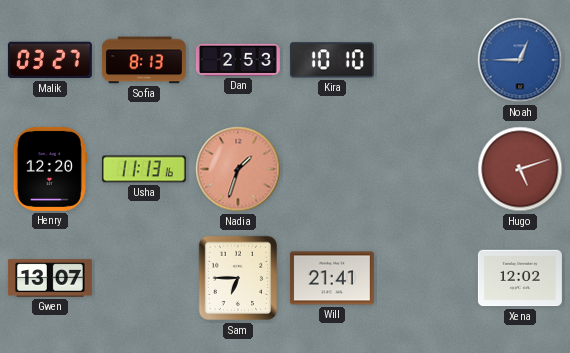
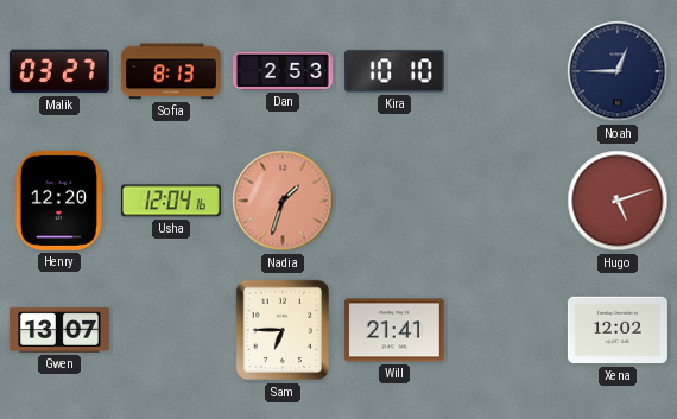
Noah dial: blue -> navy
Usha: 11:13 -> 12:04
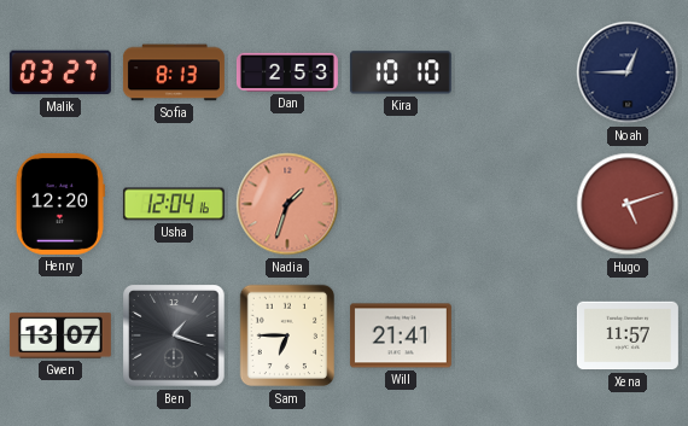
Ben: none -> 1:18
Xena: 12:02 -> 11:57
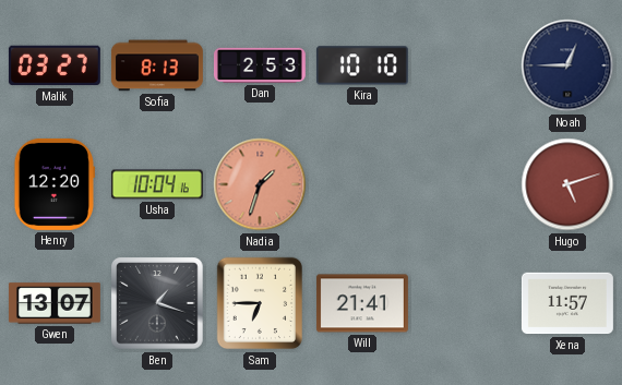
Usha: 12:04 -> 10:04
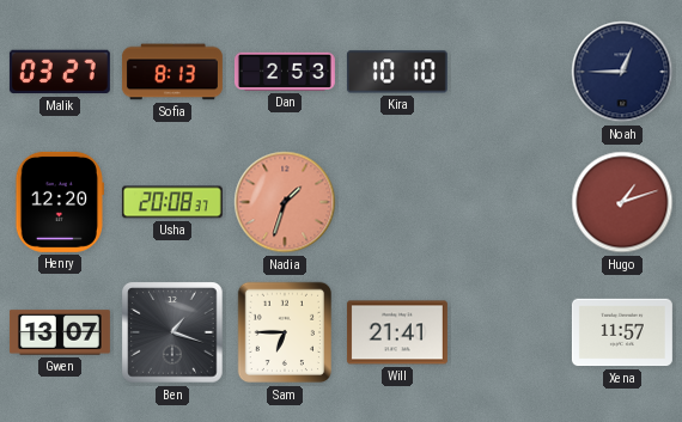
Usha: 10:04 -> 20:08
Hugo: 5:12 -> 1:12
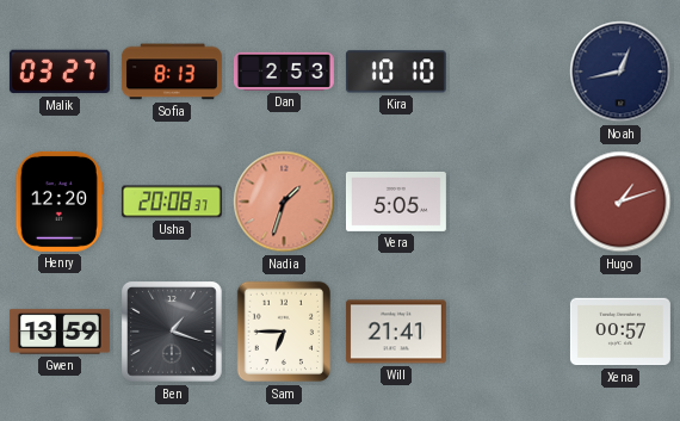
Noah: 12:45 -> 12:43
Vera: none -> 5:05
Gwen: 13:07 -> 13:59
Xena: 11:57 -> 00:57
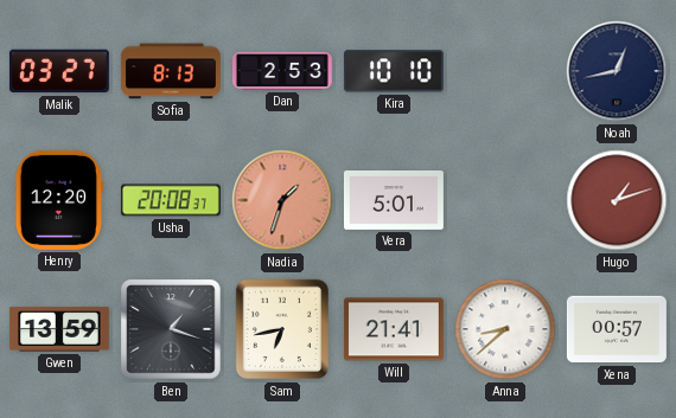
Vera: 5:05 -> 5:01
Sam: 6:45 -> 6:43
Anna: none -> 8:38
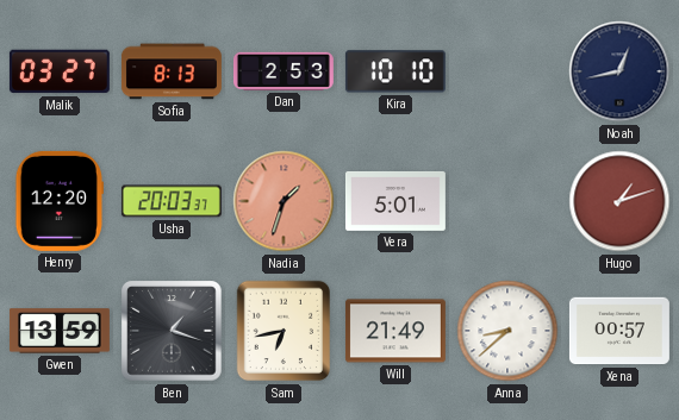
Usha: 20:08 -> 20:03
Will: 21:41 -> 21:49
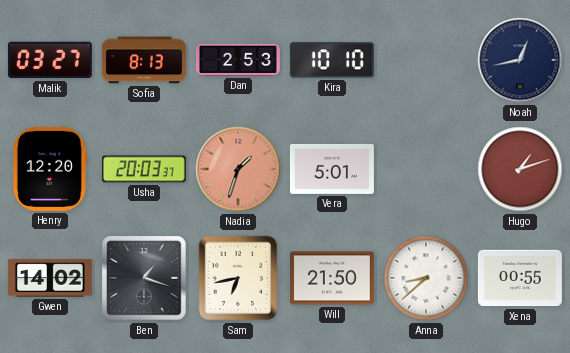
Gwen: 13:59 -> 14:02
Will: 21:49 -> 21:50
Xena: 00:57 -> 00:55
